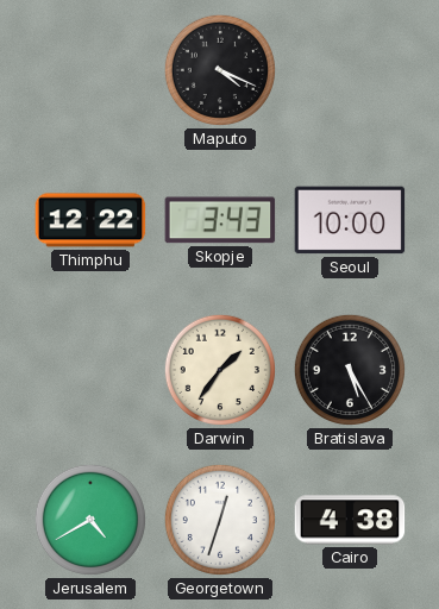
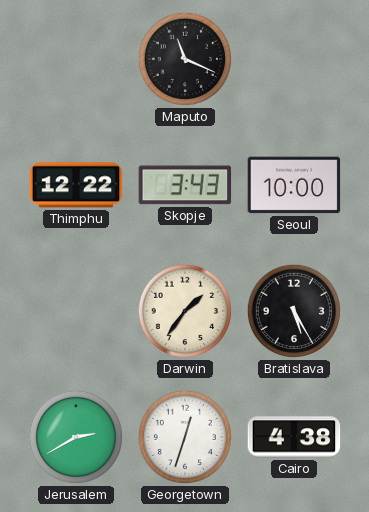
Maputo: 4:19 -> 11:19
Jerusalem: 4:40 -> 2:40
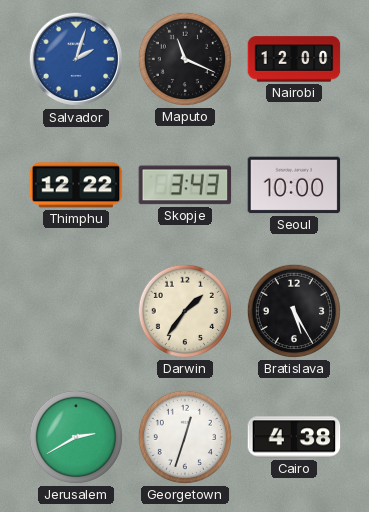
Salvador: none -> 2:03
Nairobi: none -> 12:00
